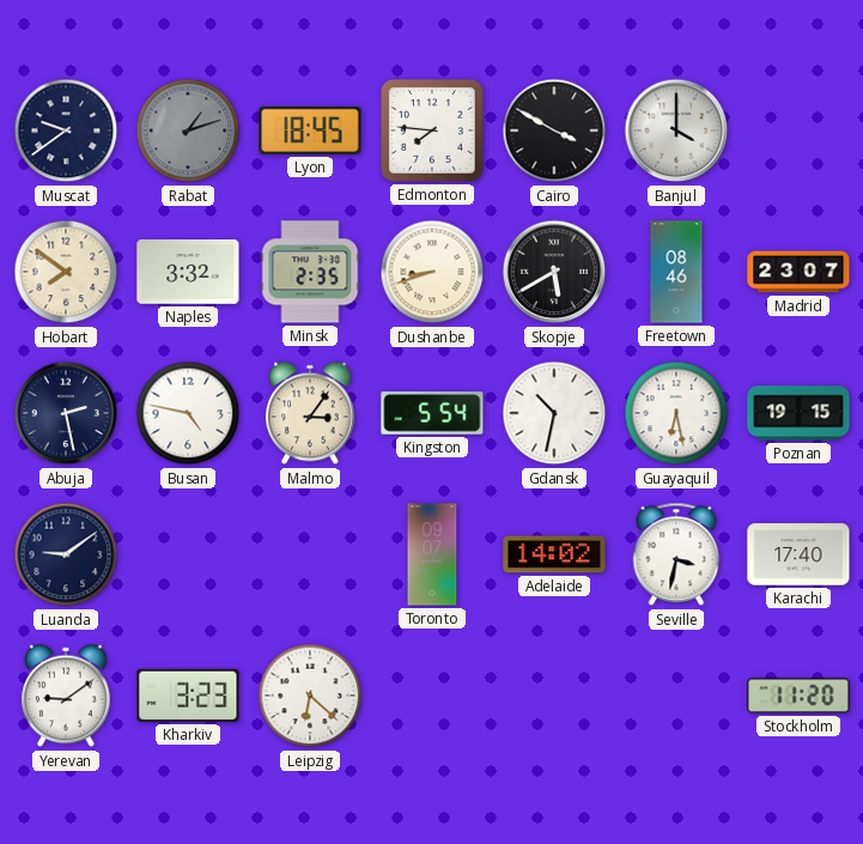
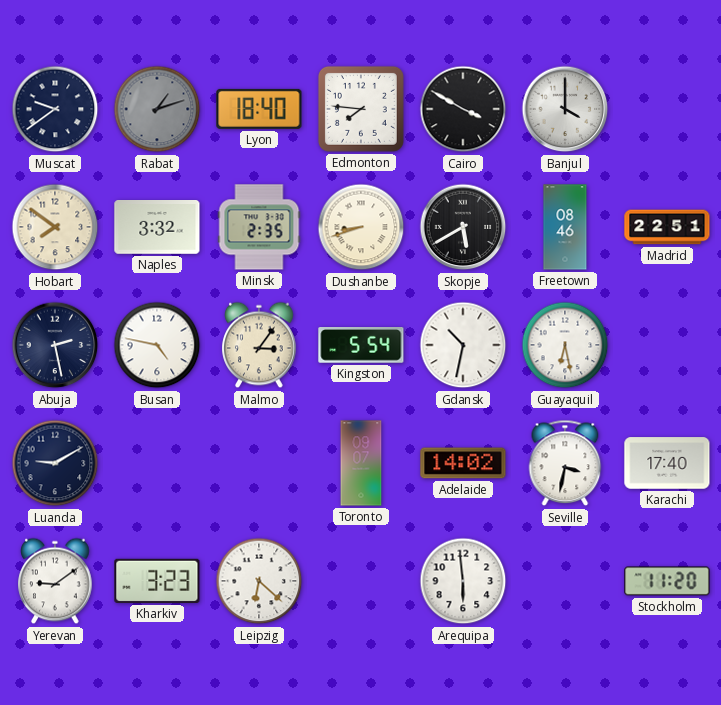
Lyon: 18:45 -> 18:40
Madrid: 23:07 -> 22:51
Poznan: 19:15 -> none
Luanda: 9:09 -> 9:10
Arequipa: none -> 5:59
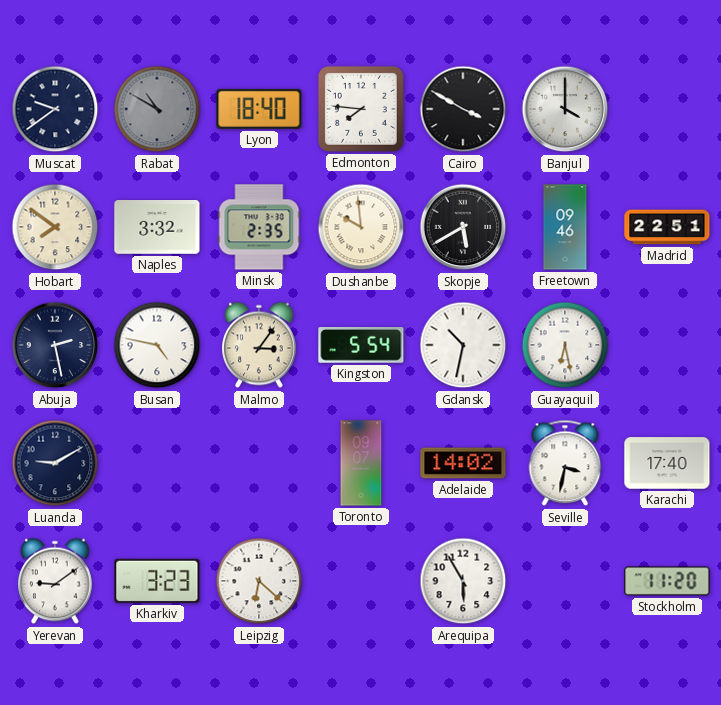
Rabat: 1:12 -> 10:50
Dushanbe: 8:42 -> 9:59
Freetown: 08:46 -> 09:46
Arequipa: 5:59 -> 5:55
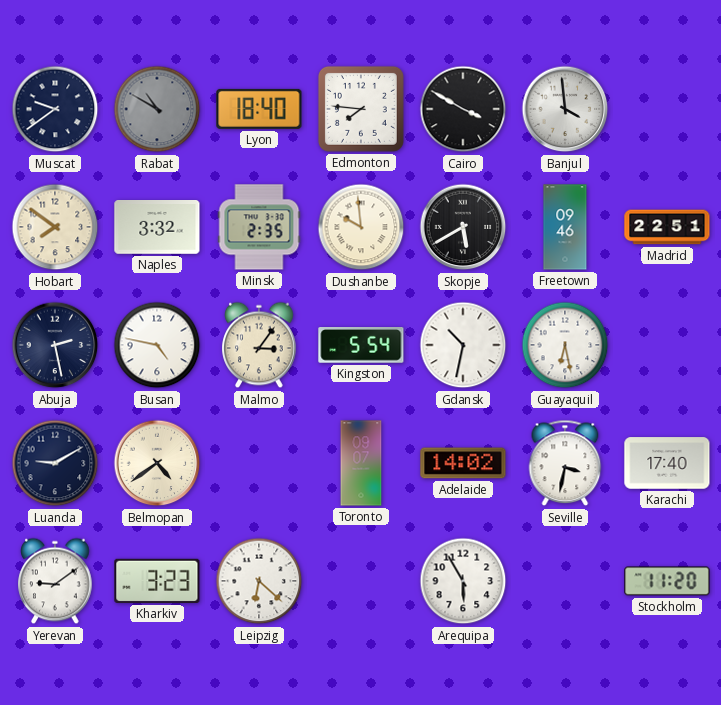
Banjul: 4:00 -> 3:59
Belmopan: none -> 4:39
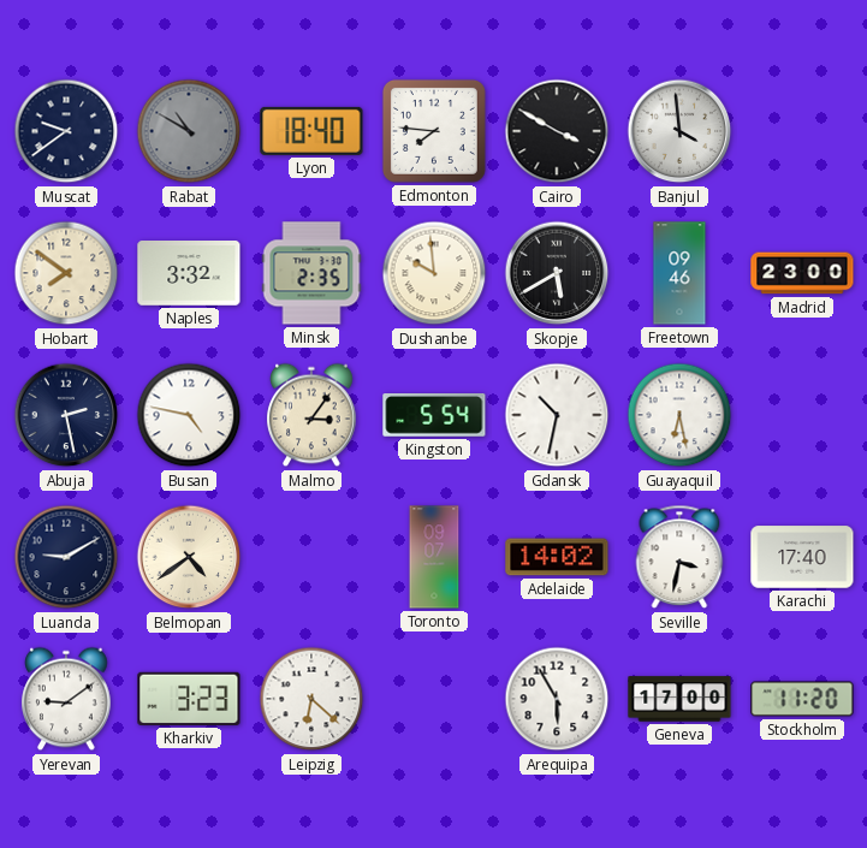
Madrid: 22:51 -> 23:00
Geneva: none -> 17:00
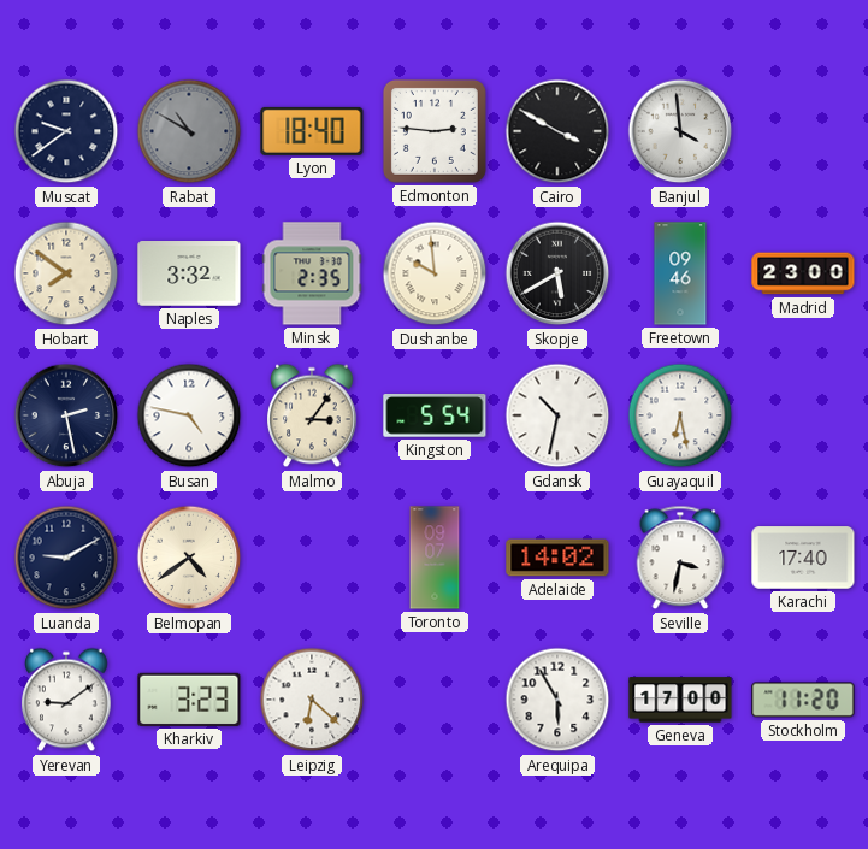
Edmonton: 7:46 -> 2:46
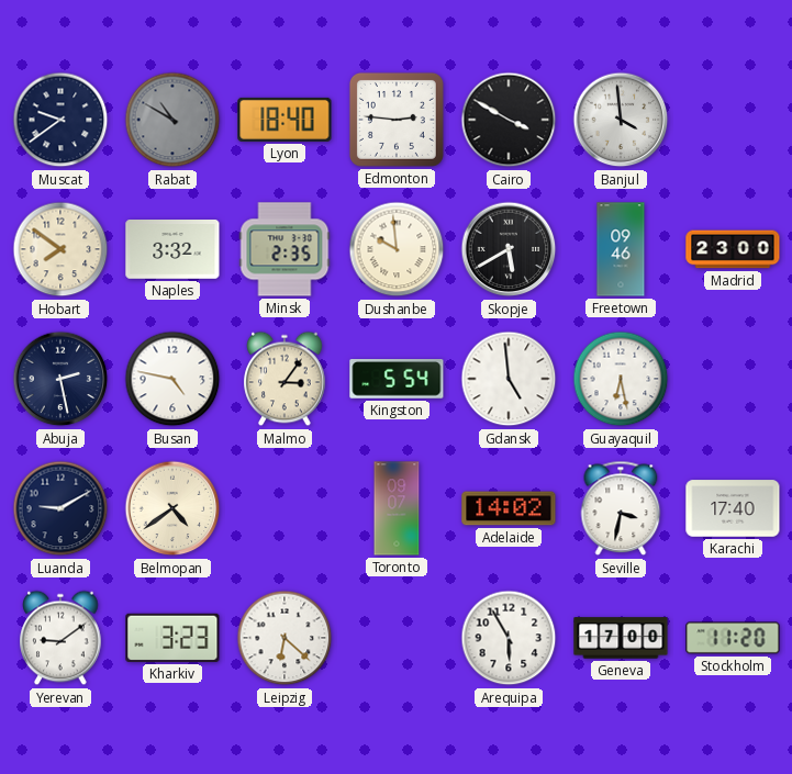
Gdansk: 10:32 -> 4:59
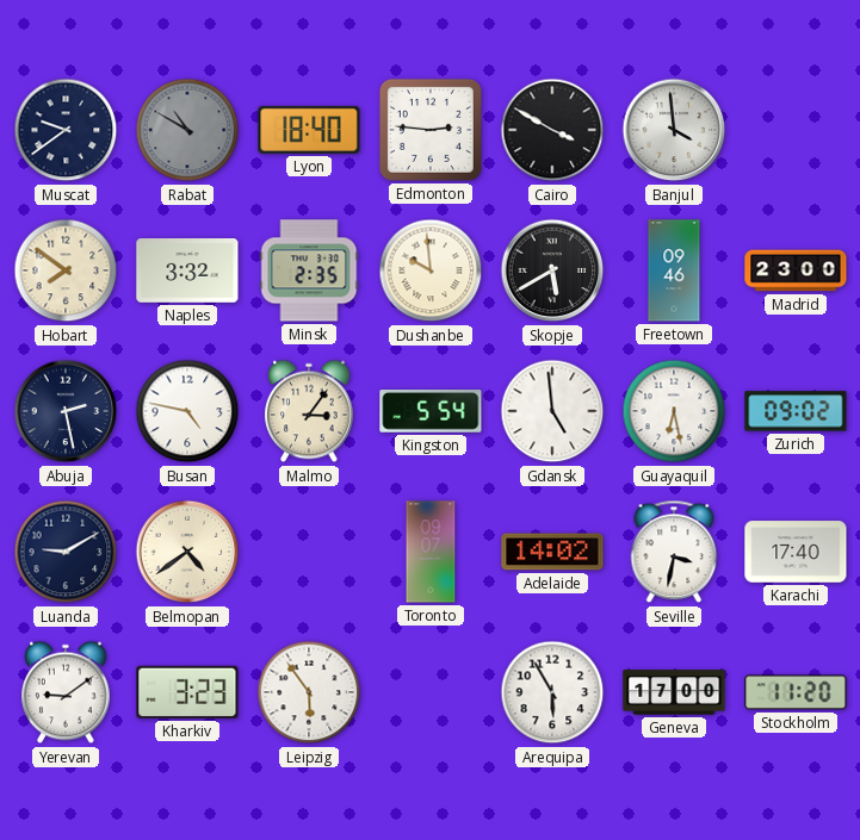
Zurich: none -> 09:02
Leipzig: 6:22 -> 5:54
